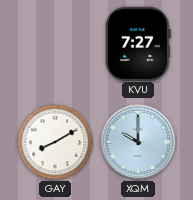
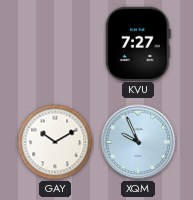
GAY: 8:10 -> 10:10
XQM: 10:00 -> 9:56
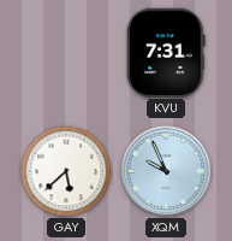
KVU: 7:27 -> 7:31
GAY: 10:10 -> 5:38
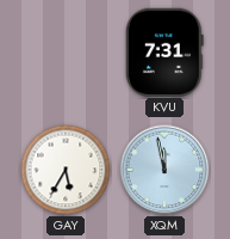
GAY: 5:38 -> 5:35
XQM: 9:56 -> 11:58
